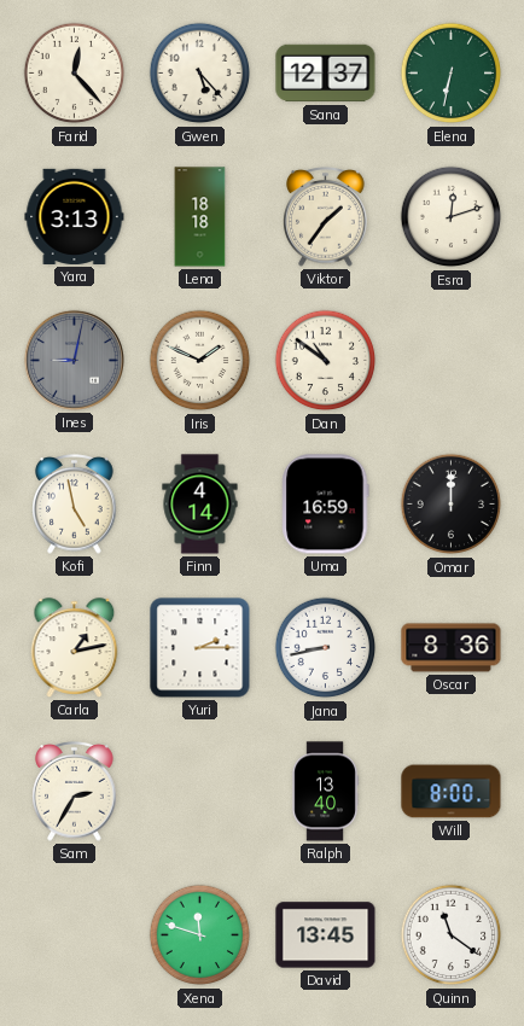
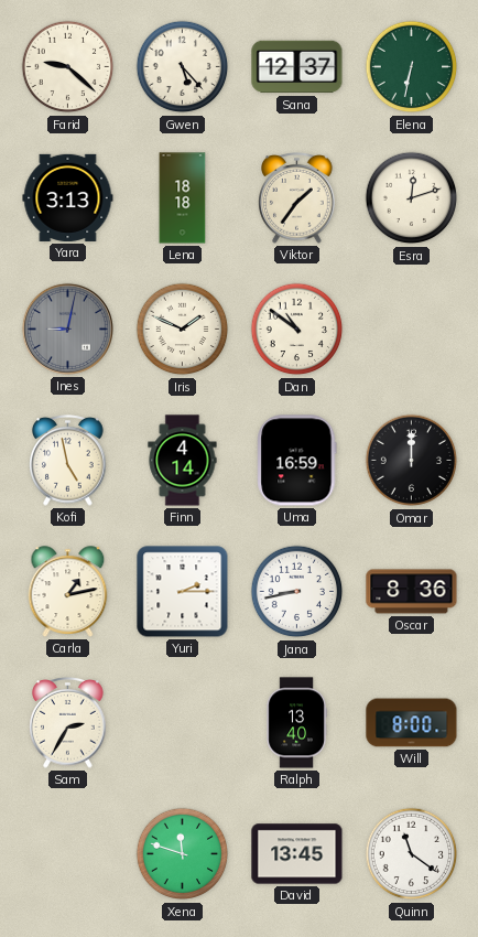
Farid: 12:23 -> 9:22
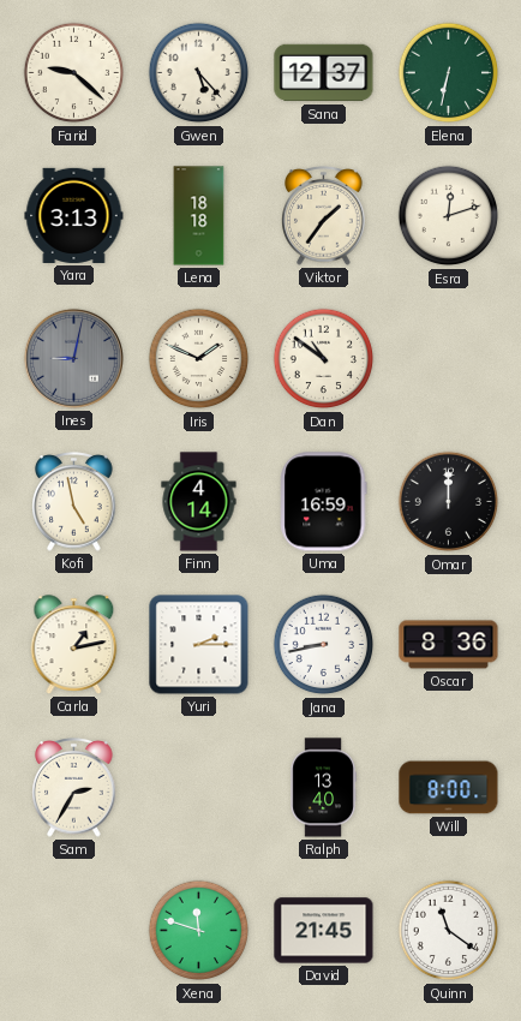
David: 13:45 -> 21:45
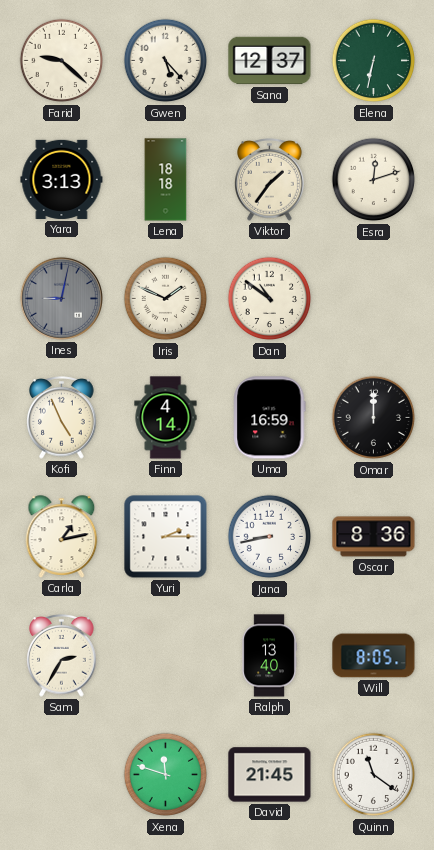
Kofi: 4:58 -> 4:56
Will: 8:00 -> 8:05
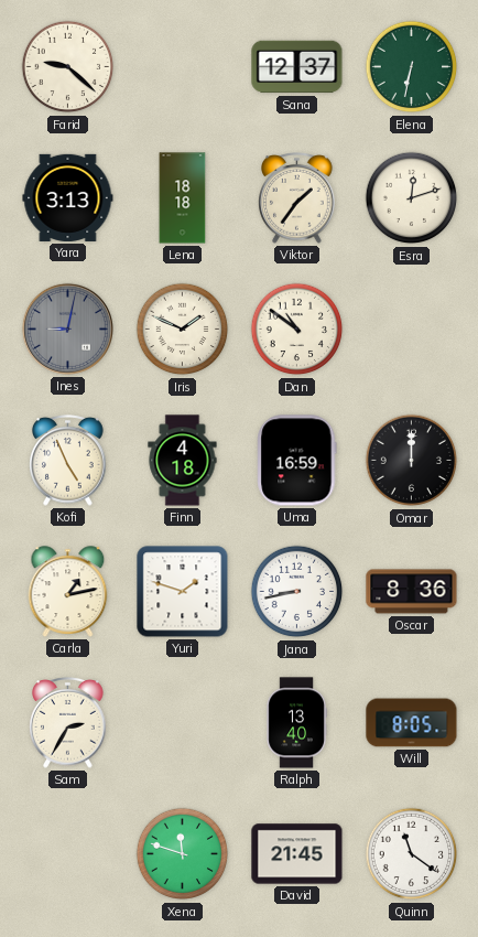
Gwen: 5:23 -> none
Finn: 4:14 -> 4:18
Yuri: 2:15 -> 1:48
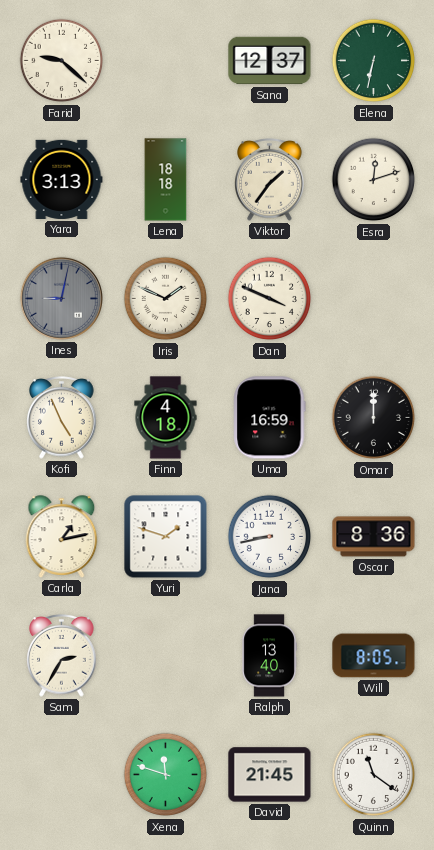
Dan: 10:51 -> 3:49
